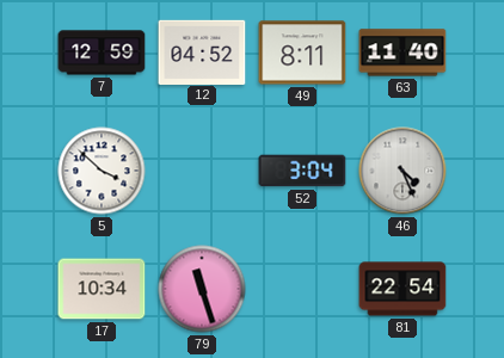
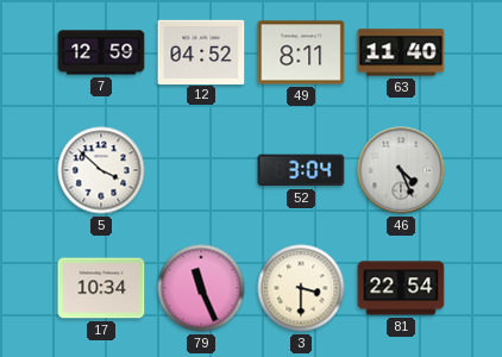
79: 11:27 -> 11:26
3: none -> 3:30
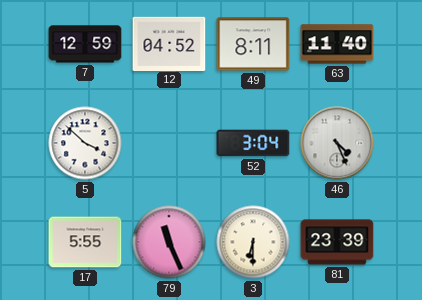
17: 10:34 -> 5:55
3: 3:30 -> 6:30
81: 22:54 -> 23:39
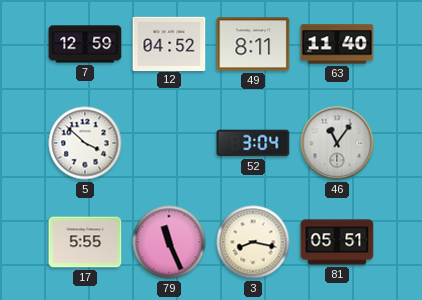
46: 4:26 -> 11:06
3: 6:30 -> 8:17
81: 23:39 -> 05:51
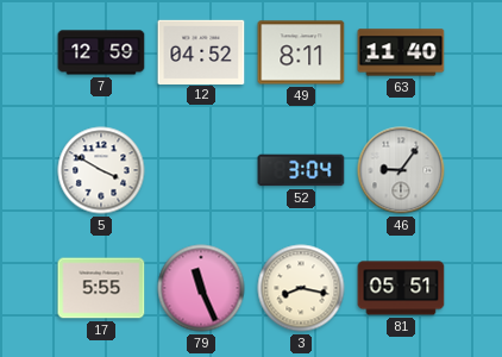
5: 3:52 -> 3:50
46: 11:06 -> 9:06
